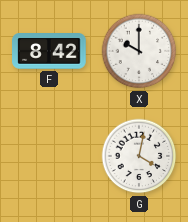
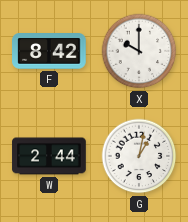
W: none -> 2:44
G: 4:02 -> 1:02
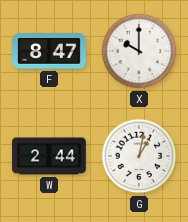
F: 8:42 -> 8:47
